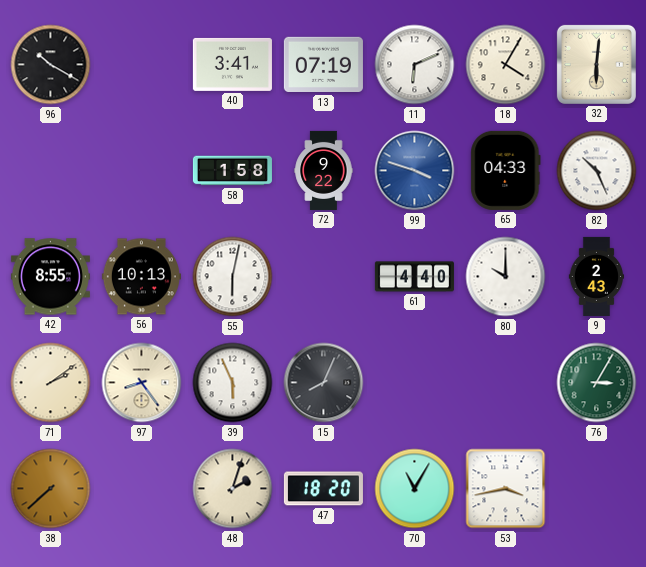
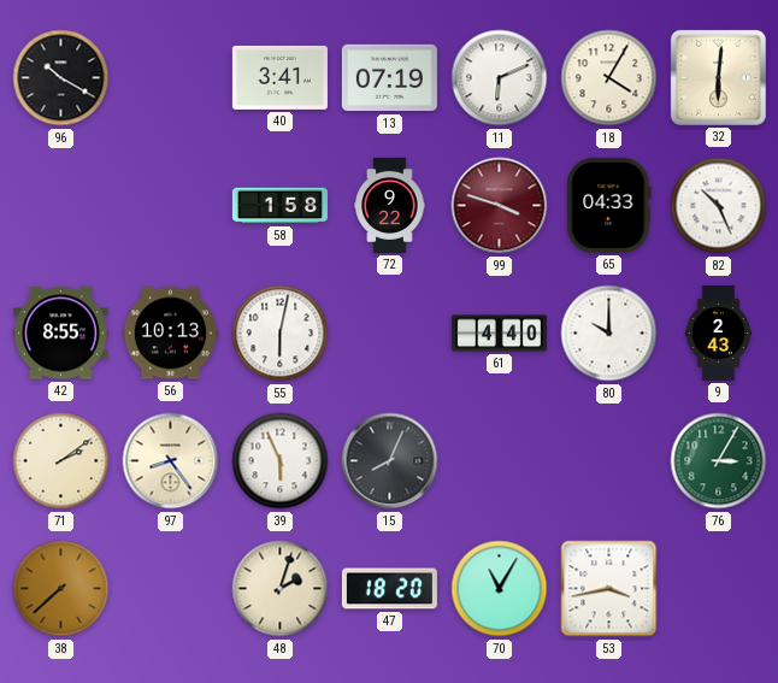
99 dial: blue -> burgundy
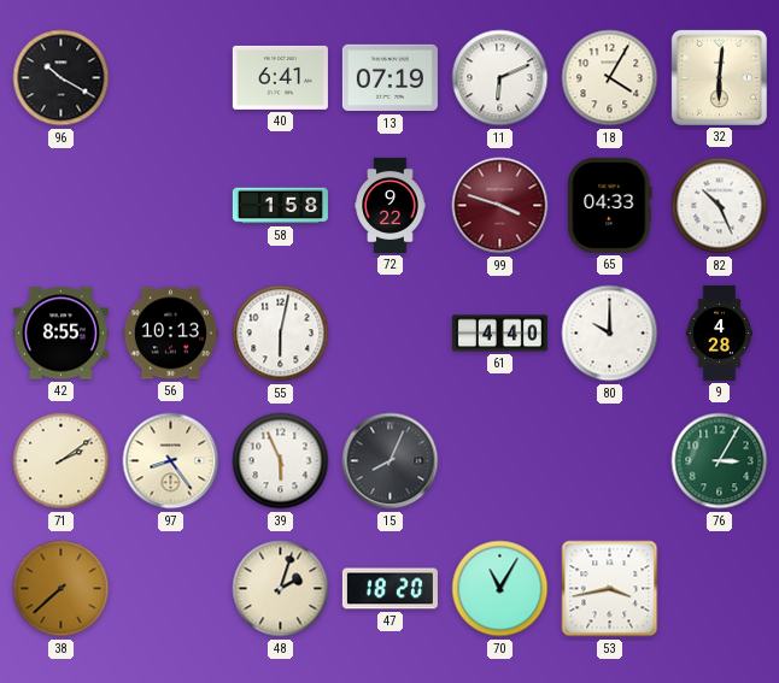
40: 3:41 -> 6:41
9: 2:43 -> 4:28
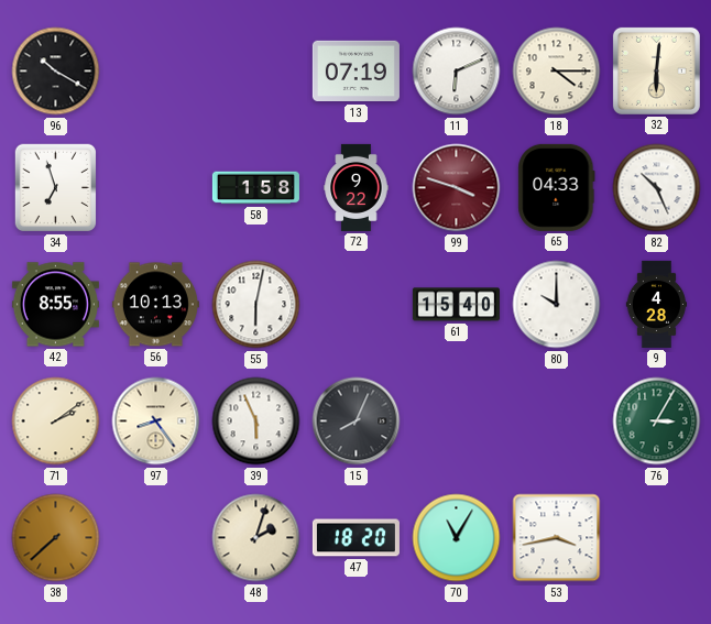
40: 6:41 -> none
18: 4:05 -> 4:15
34: none -> 6:57
61: 4:40 -> 15:40
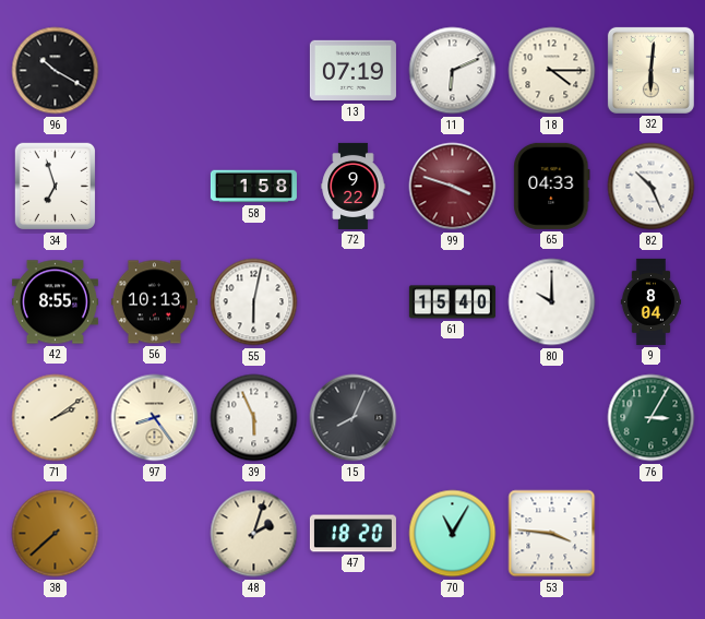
9: 4:28 -> 8:04
53: 3:43 -> 3:46
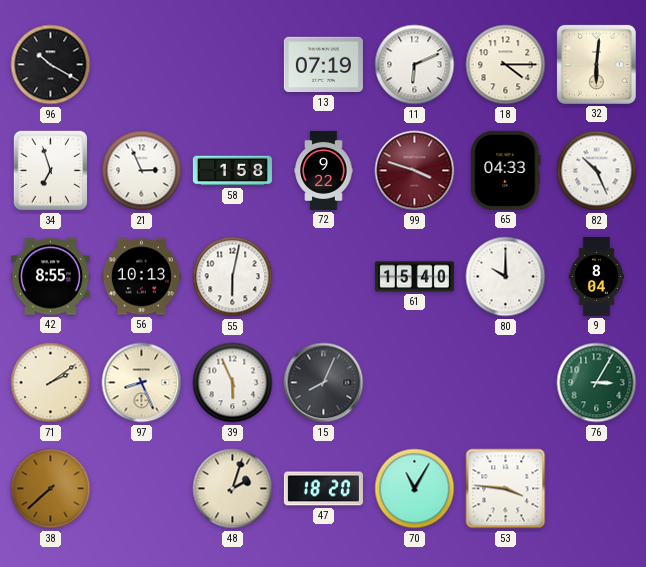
21: none -> 2:56
97: 8:24 -> 8:26
